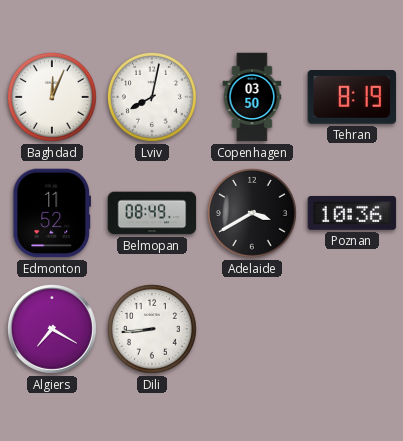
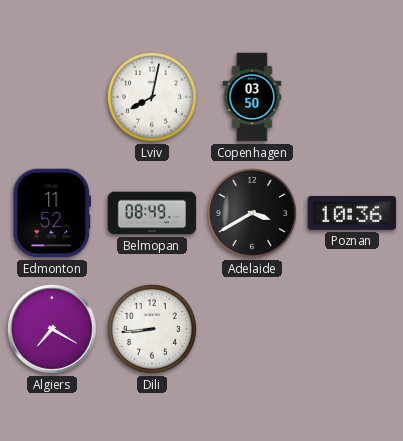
Baghdad: 12:04 -> none
Tehran: 8:19 -> none
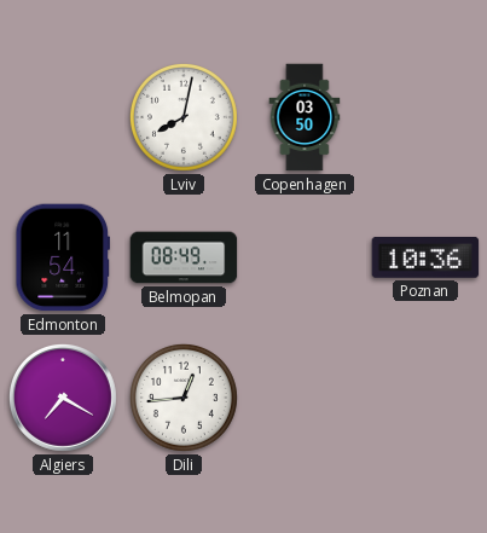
Edmonton: 11:52 -> 11:54
Adelaide: 3:40 -> none
Dili: 8:44 -> 12:44
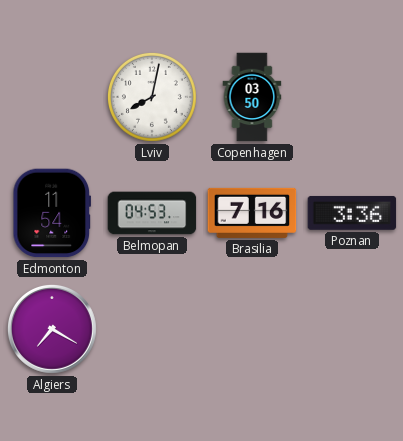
Belmopan: 08:49 -> 04:53
Brasilia: none -> 7:16
Poznan: 10:36 -> 3:36
Dili: 12:44 -> none
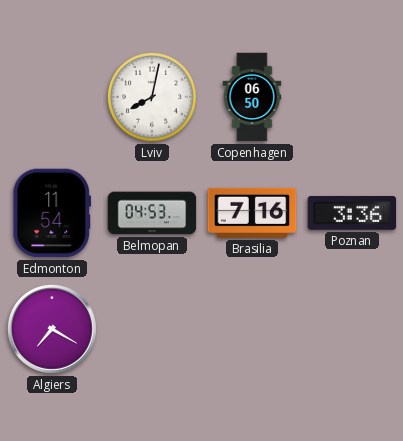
Copenhagen: 03:50 -> 06:50
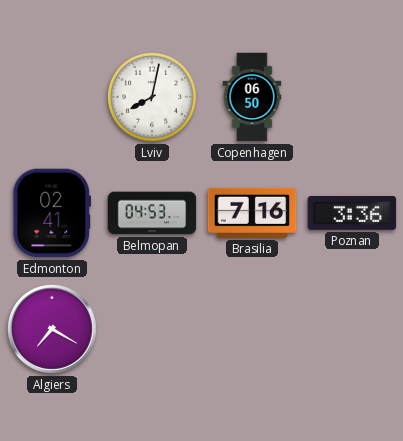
Edmonton: 11:54 -> 02:41
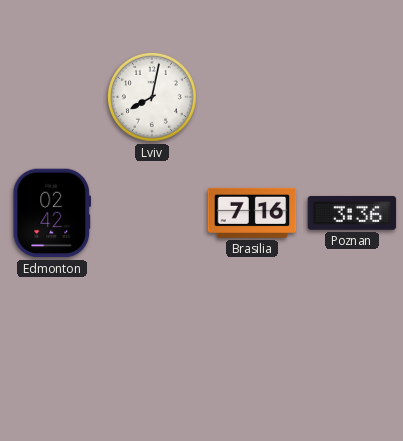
Copenhagen: 06:50 -> none
Edmonton: 02:41 -> 02:42
Belmopan: 04:53 -> none
Algiers: 7:20 -> none
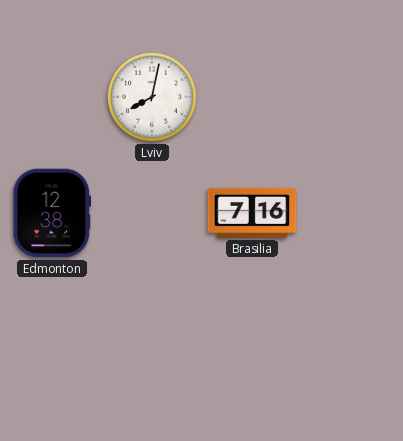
Edmonton: 02:42 -> 12:38
Poznan: 3:36 -> none
